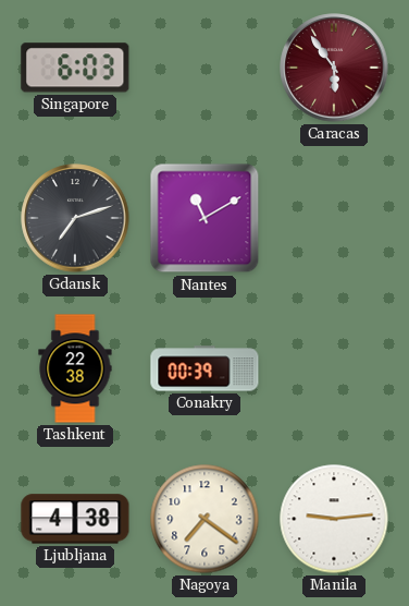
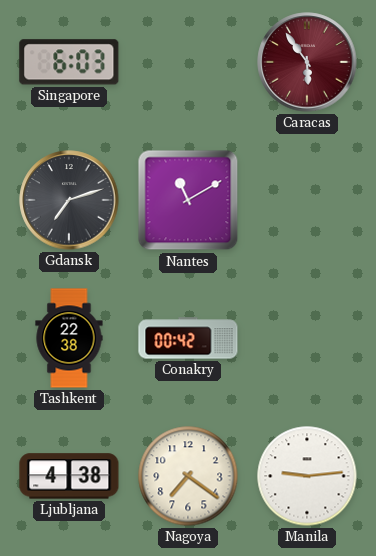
Conakry: 00:39 -> 00:42
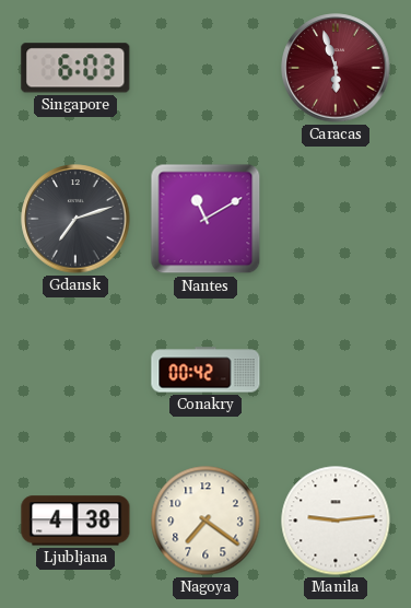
Caracas: 5:54 -> 5:57
Tashkent: 22:38 -> none
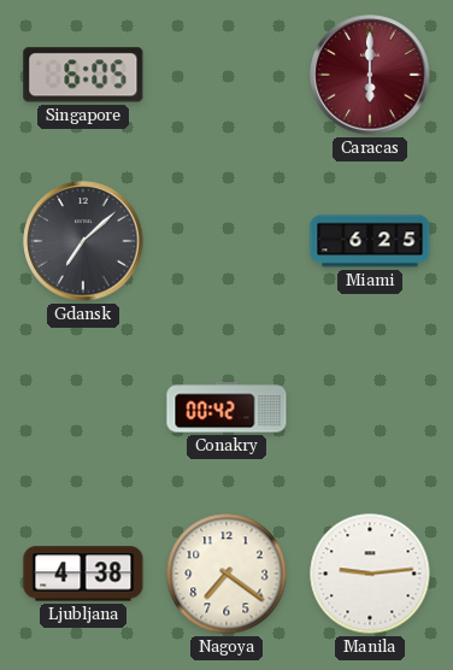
Singapore: 6:03 -> 6:05
Caracas: 5:57 -> 6:00
Gdansk: 7:12 -> 7:08
Nantes: 11:10 -> none
Miami: none -> 6:25
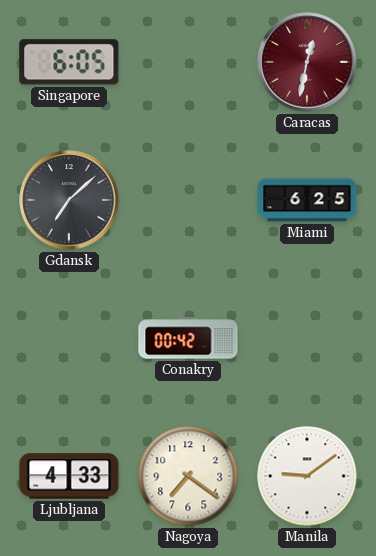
Caracas: 6:00 -> 12:32
Ljubljana: 4:38 -> 4:33
Manila: 9:14 -> 9:09
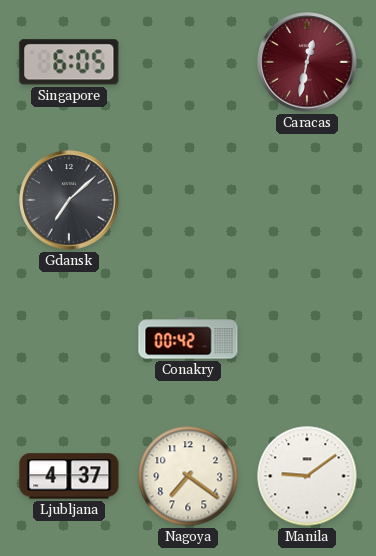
Miami: 6:25 -> none
Ljubljana: 4:33 -> 4:37
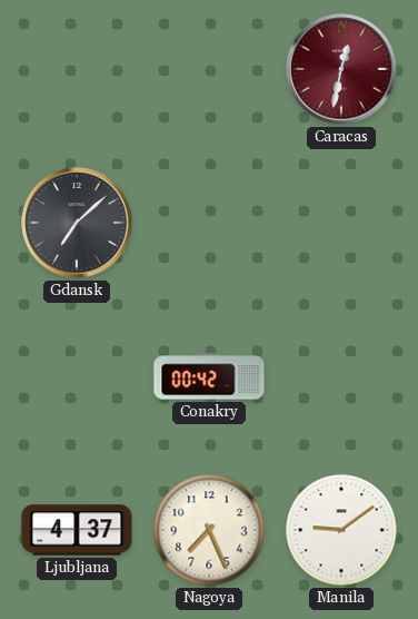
Singapore: 6:05 -> none
Nagoya: 7:21 -> 7:26
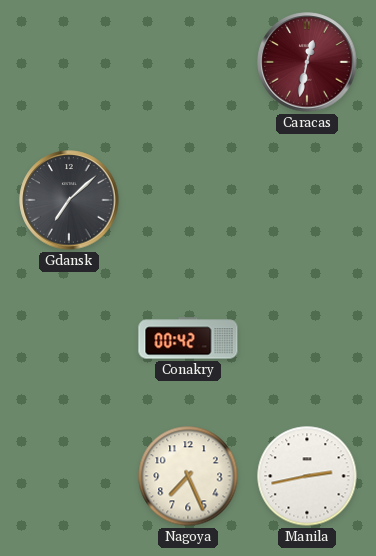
Ljubljana: 4:37 -> none
Manila: 9:09 -> 2:43
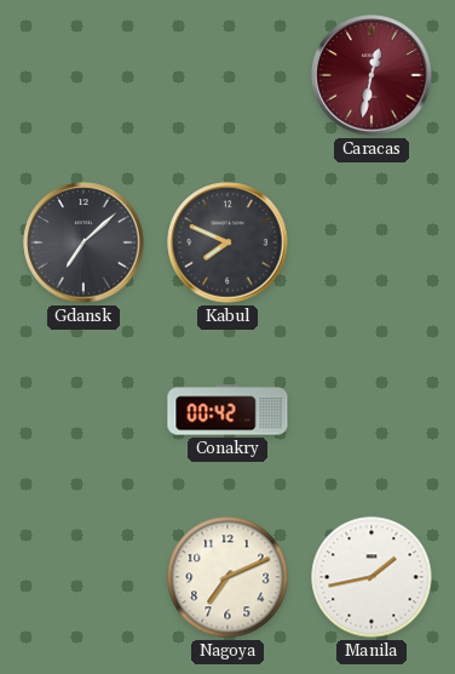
Kabul: none -> 7:49
Nagoya: 7:26 -> 7:11
Manila: 2:43 -> 1:43
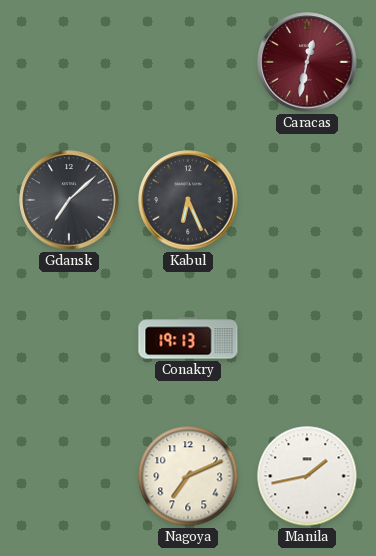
Kabul: 7:49 -> 6:26
Conakry: 00:42 -> 19:13
